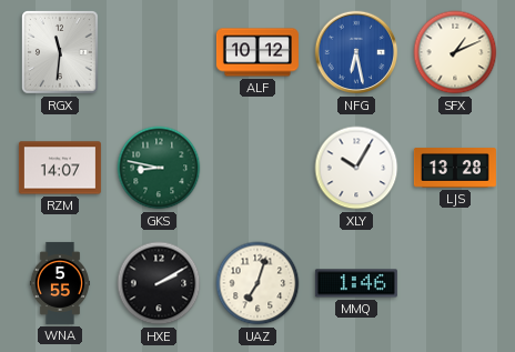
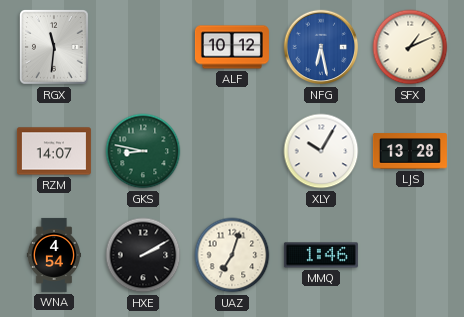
WNA: 5:55 -> 4:54
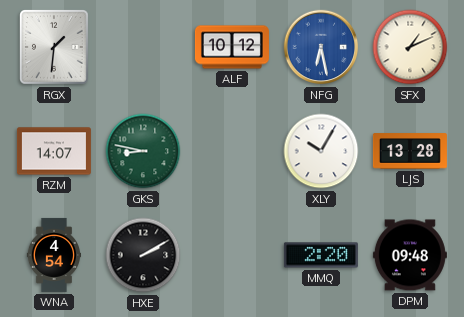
RGX: 11:31 -> 1:31
UAZ: 7:03 -> none
MMQ: 1:46 -> 2:20
DPM: none -> 09:48
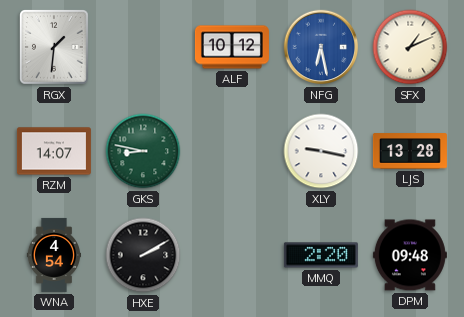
XLY: 10:05 -> 9:17
